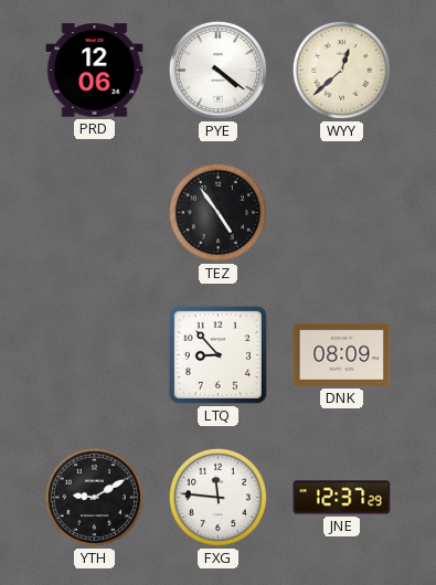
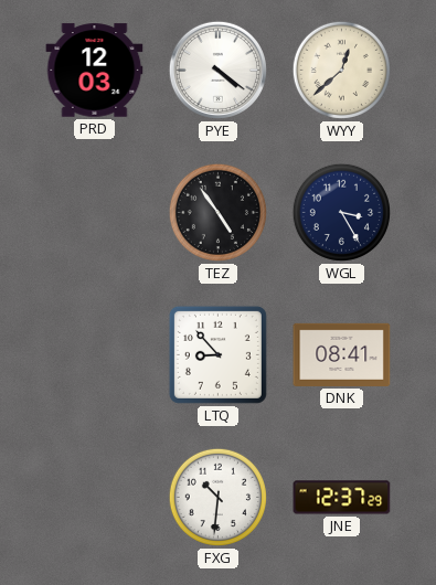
PRD: 12:06 -> 12:03
WGL: none -> 3:25
DNK: 08:09 -> 08:41
YTH: 9:10 -> none
FXG: 11:46 -> 10:31
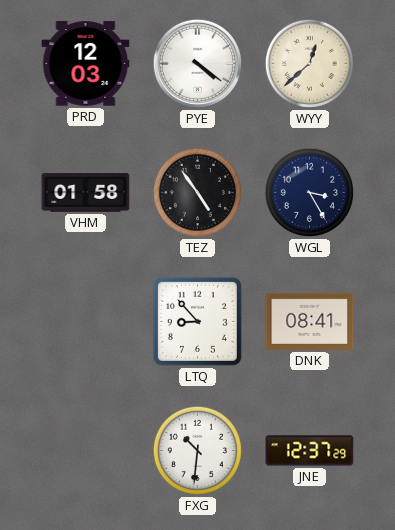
VHM: none -> 01:58
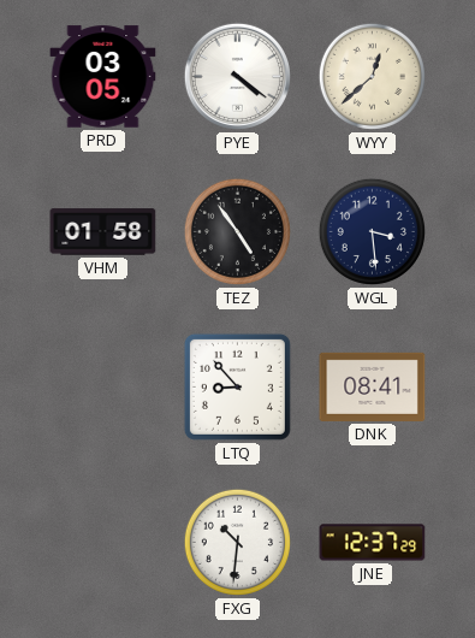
PRD: 12:03 -> 03:05
WGL: 3:25 -> 3:29
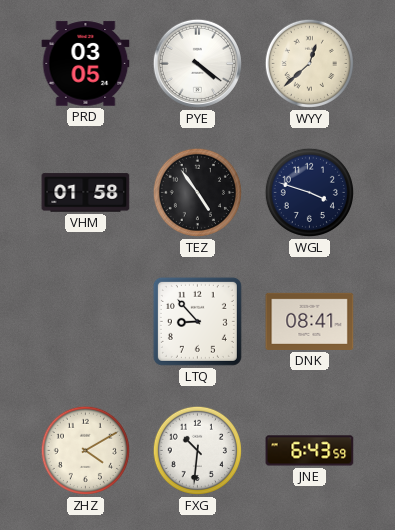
WGL: 3:29 -> 3:48
ZHZ: none -> 4:10
JNE: 12:37 -> 6:43
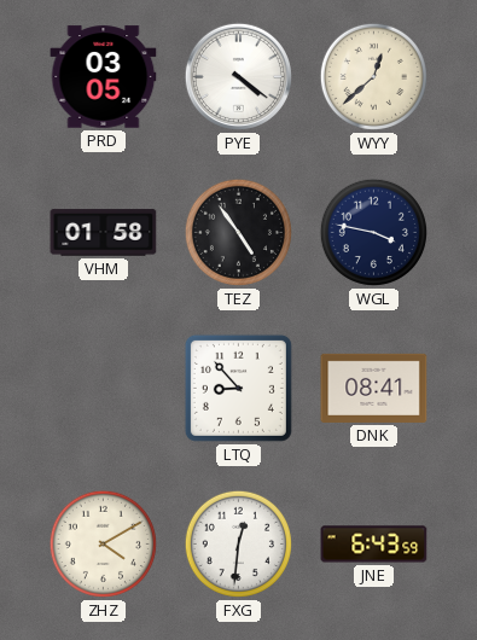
WGL: 3:48 -> 3:47
FXG: 10:31 -> 12:31
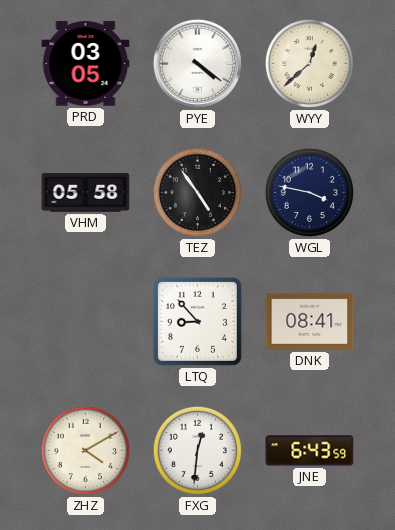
VHM: 01:58 -> 05:58
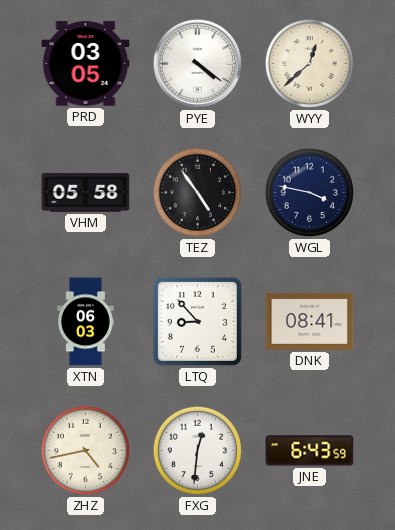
XTN: none -> 06:03
ZHZ: 4:10 -> 4:43
